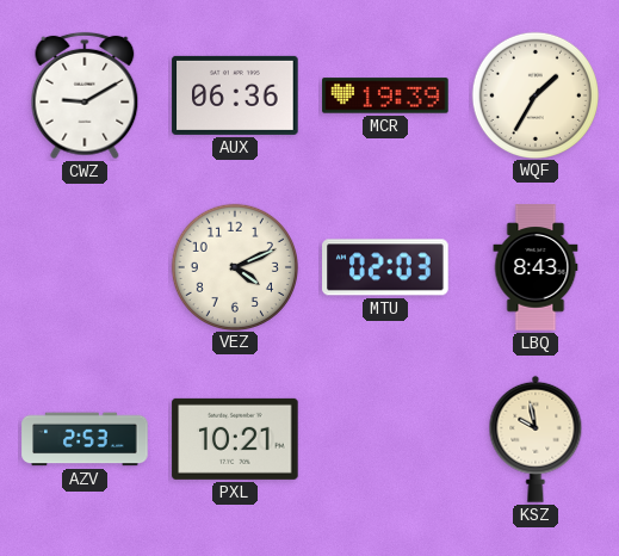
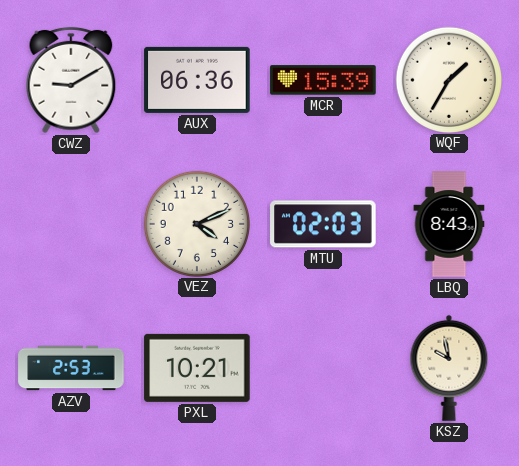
MCR: 19:39 -> 15:39
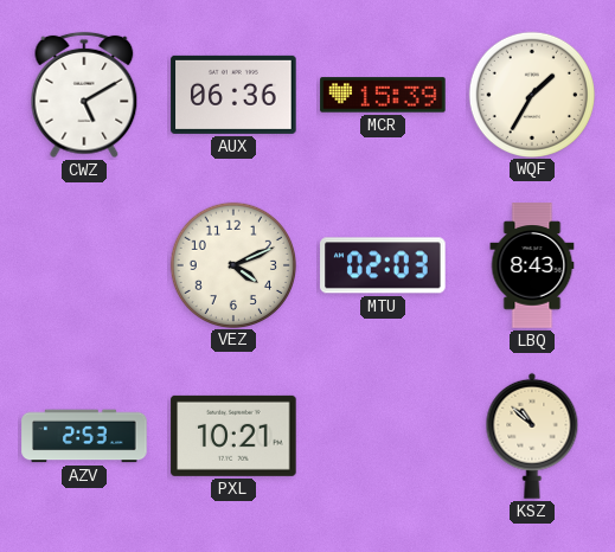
CWZ: 9:10 -> 5:10
KSZ: 9:58 -> 10:52
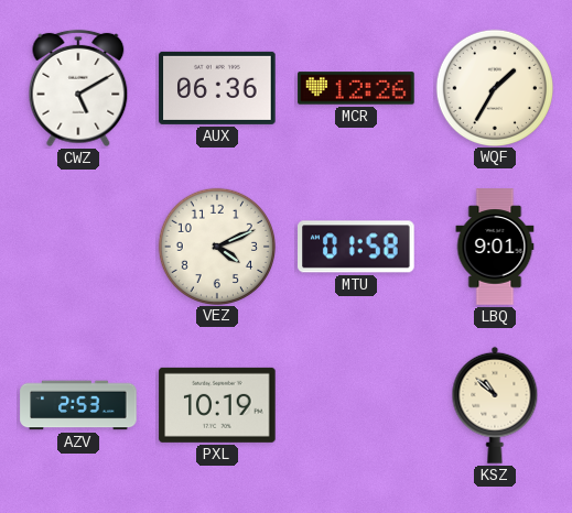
MCR: 15:39 -> 12:26
MTU: 02:03 -> 01:58
LBQ: 8:43 -> 9:01
PXL: 10:21 -> 10:19
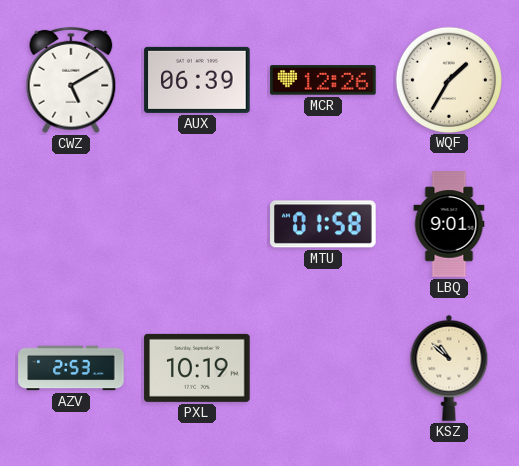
AUX: 06:36 -> 06:39
VEZ: 4:11 -> none
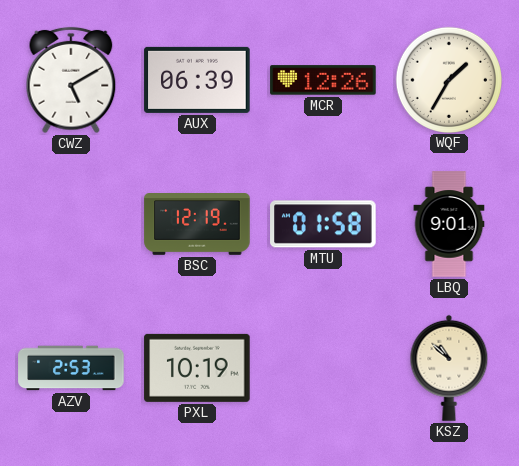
BSC: none -> 12:19
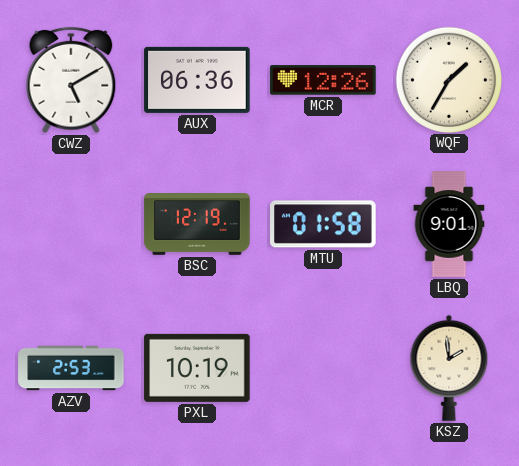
AUX: 06:39 -> 06:36
KSZ: 10:52 -> 1:59
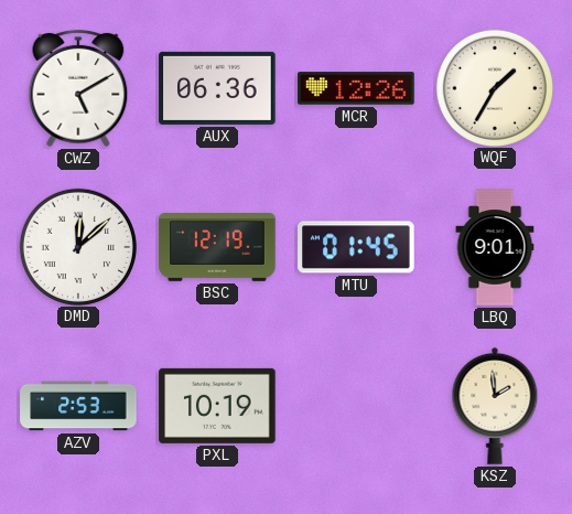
DMD: none -> 12:08
MTU: 01:58 -> 01:45
